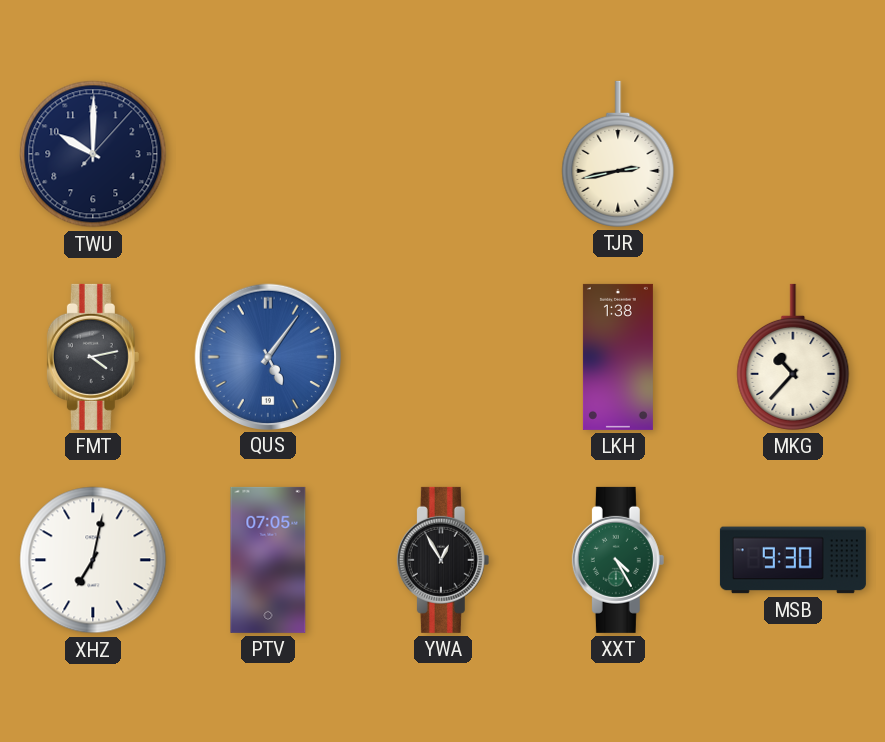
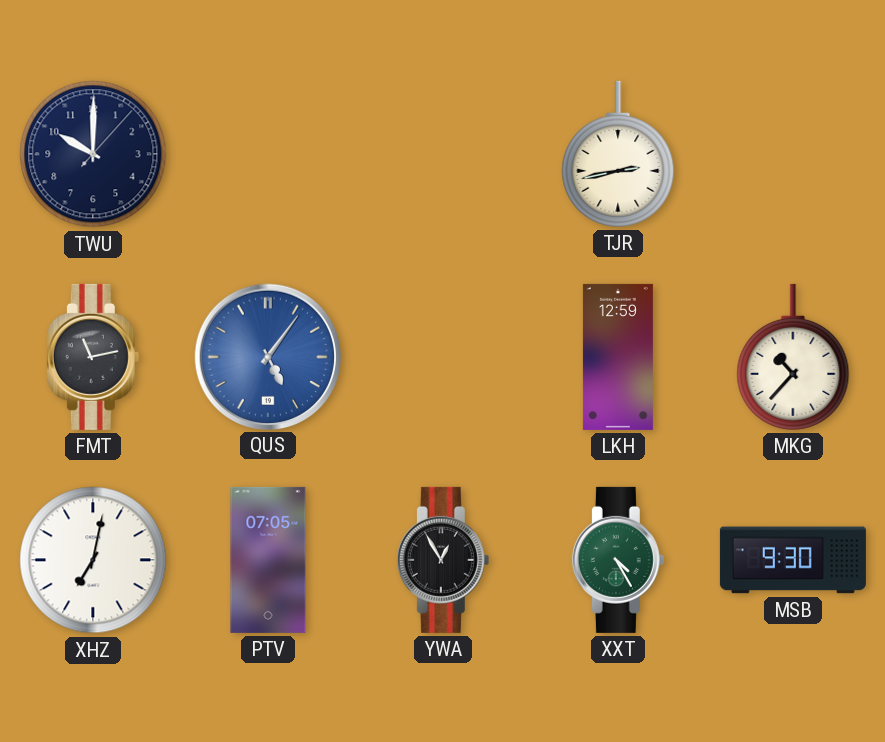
FMT: 4:13 -> 11:13
LKH: 1:38 -> 12:59
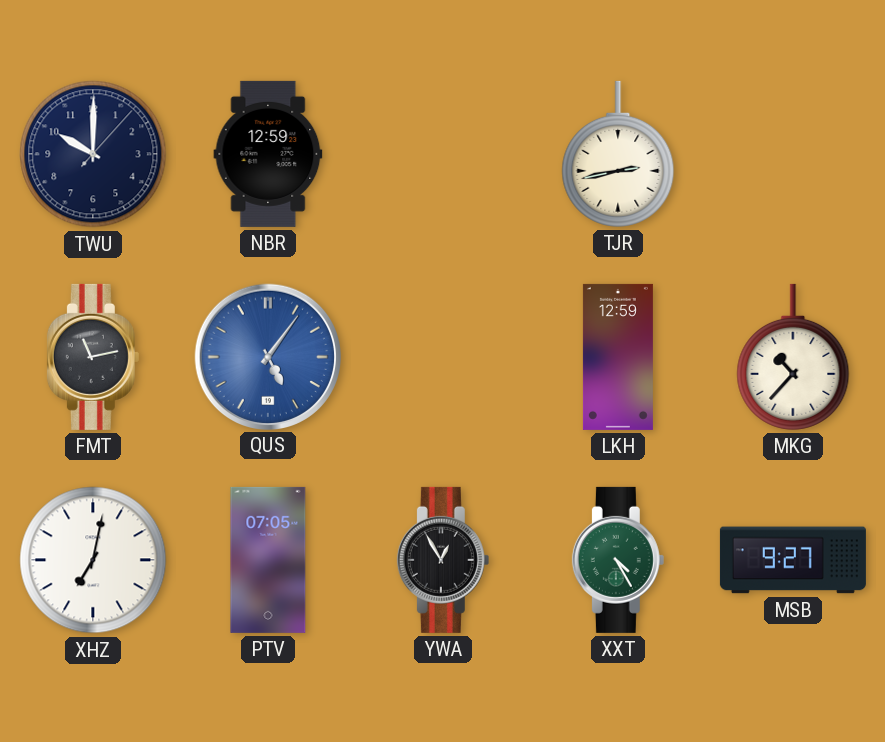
NBR: none -> 12:59
MSB: 9:30 -> 9:27
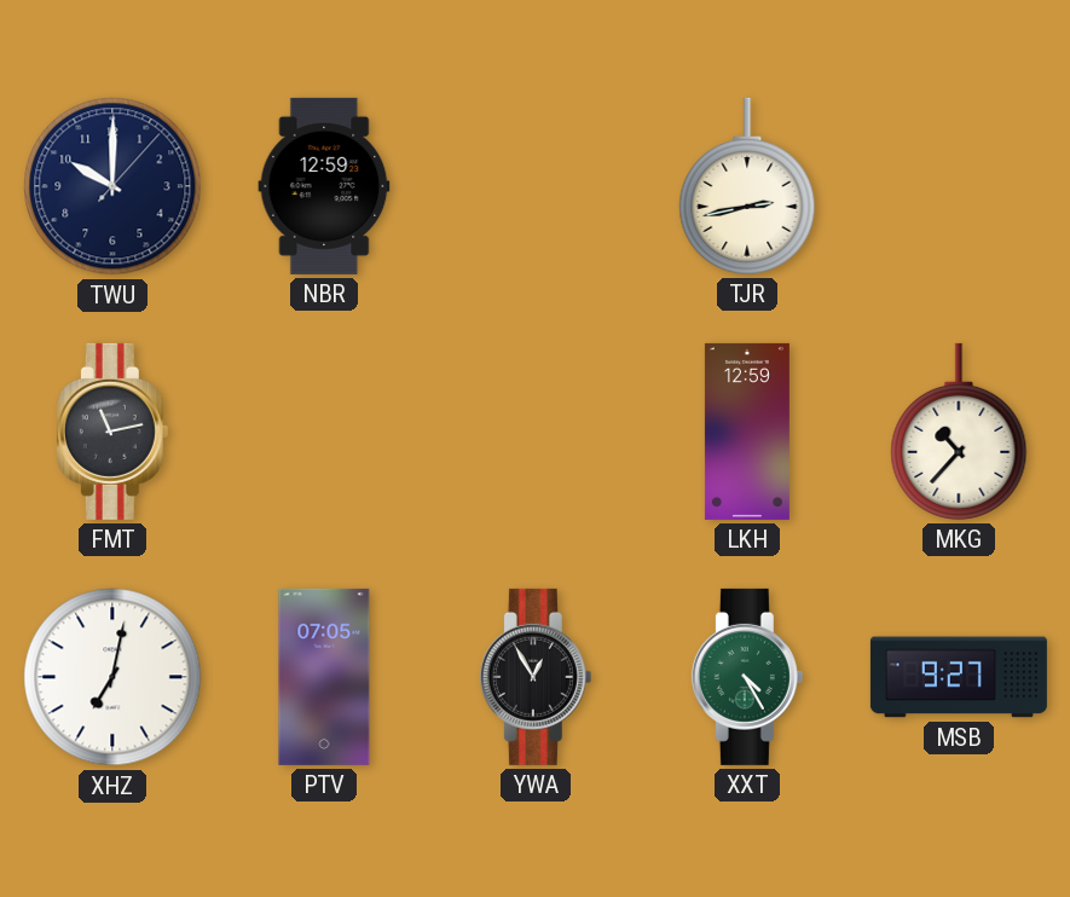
QUS: 5:06 -> none
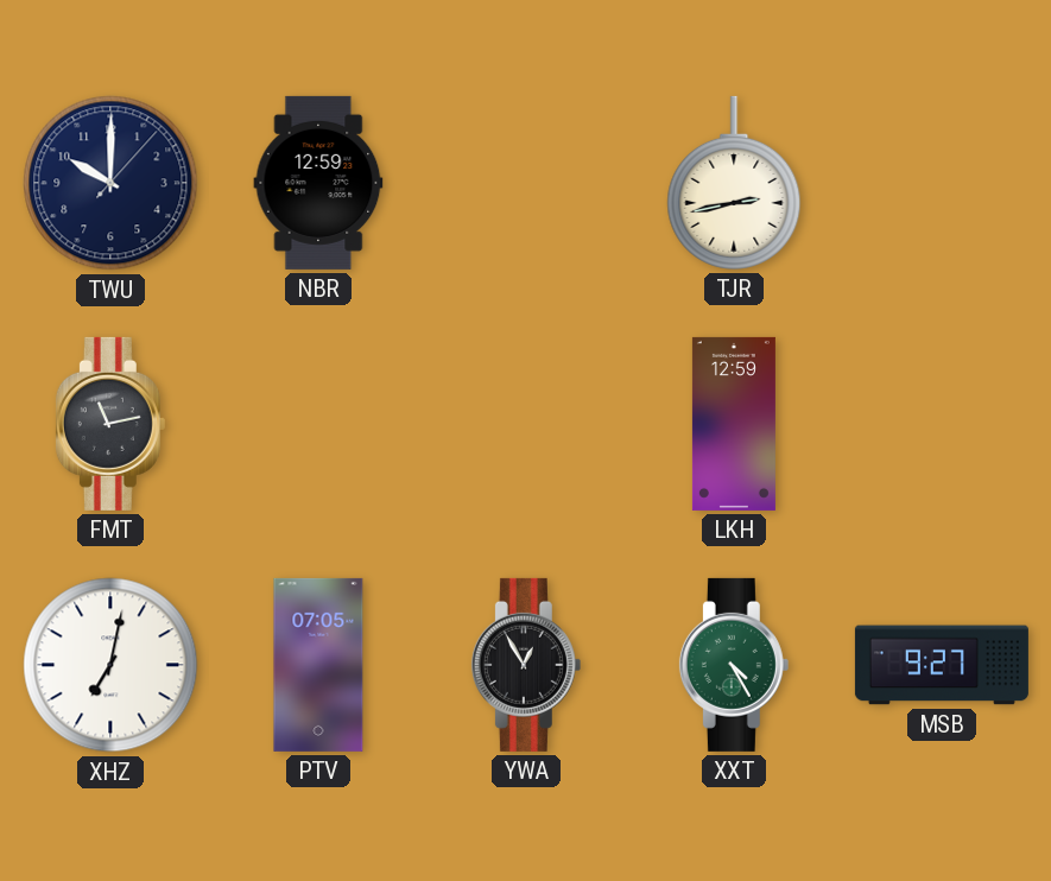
MKG: 10:37 -> none
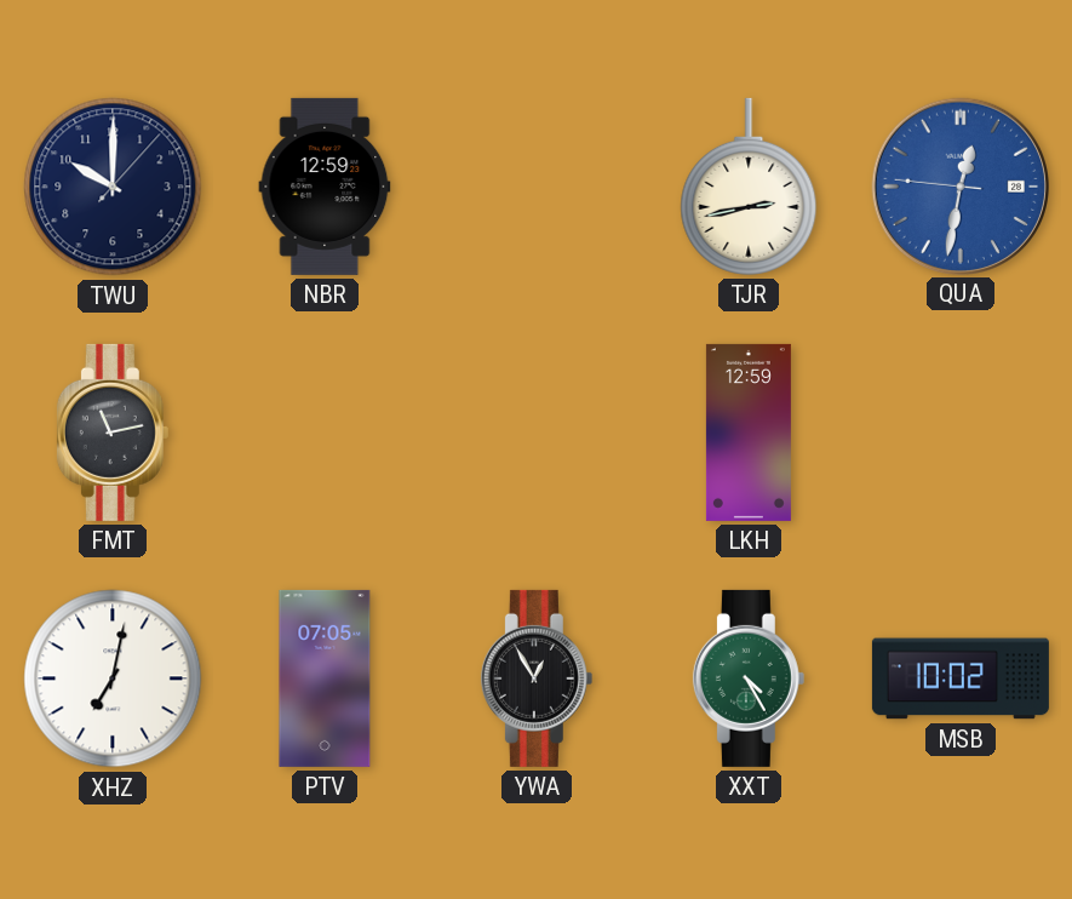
QUA: none -> 12:31
MSB: 9:27 -> 10:02
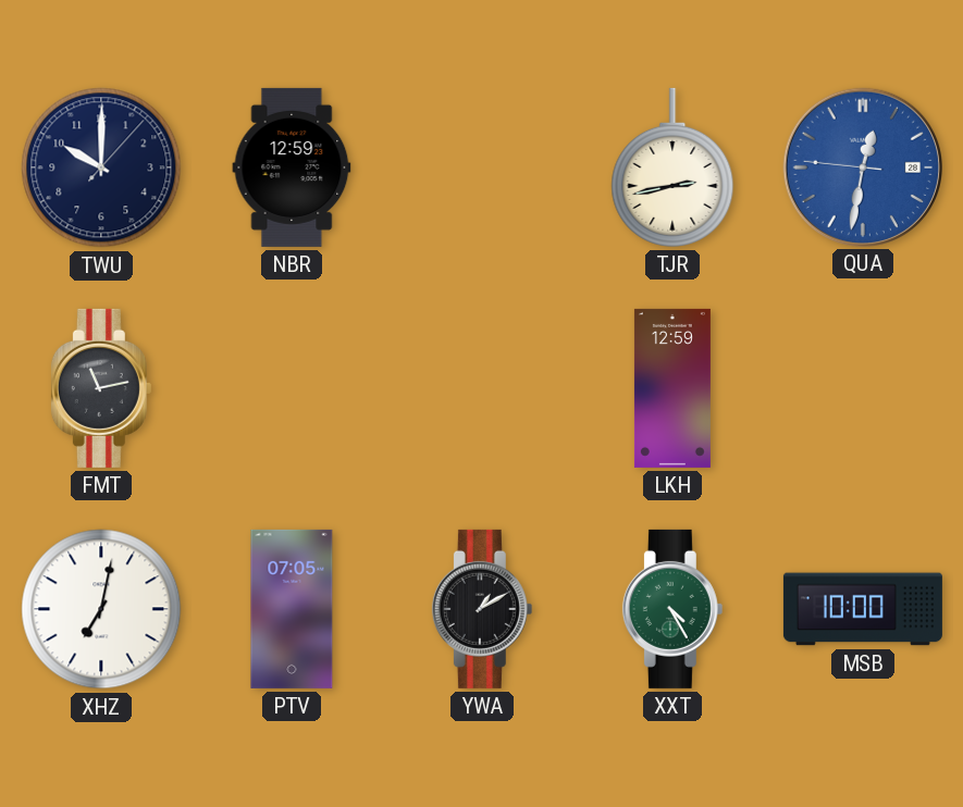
YWA: 12:55 -> 1:10
MSB: 10:02 -> 10:00
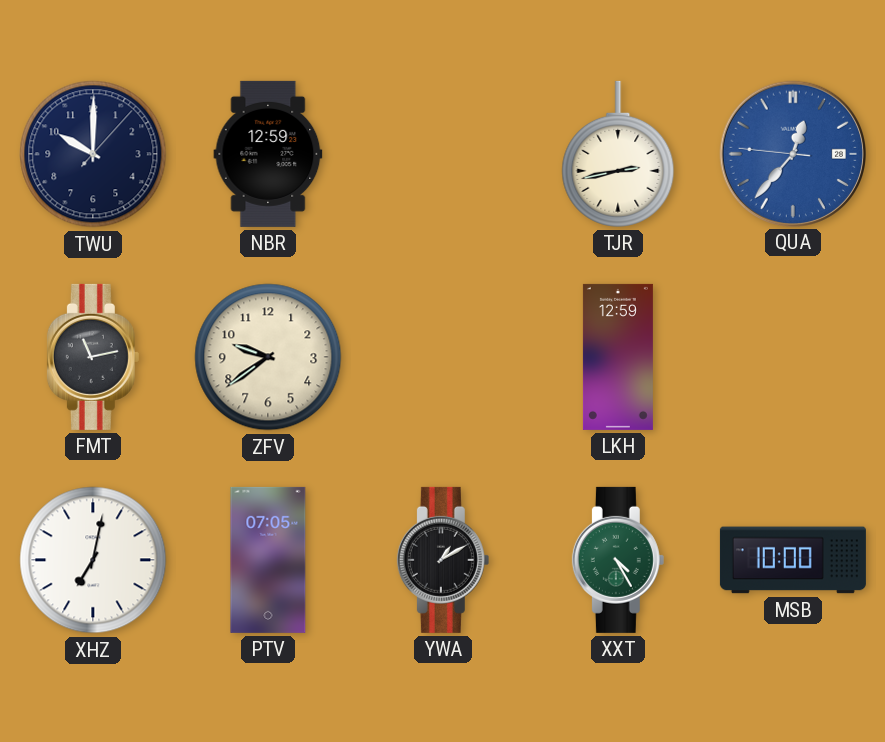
QUA: 12:31 -> 12:36
ZFV: none -> 9:39
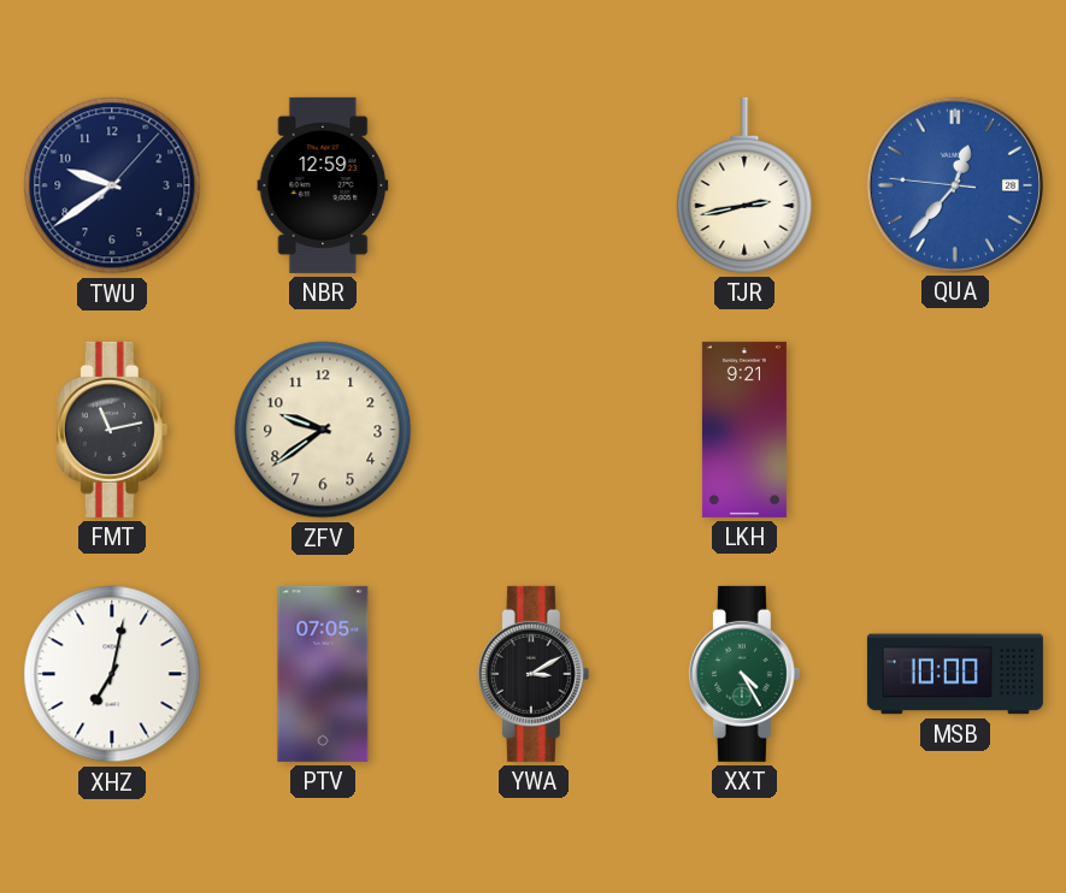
TWU: 10:00 -> 9:39
LKH: 12:59 -> 9:21
YWA: 1:10 -> 3:10
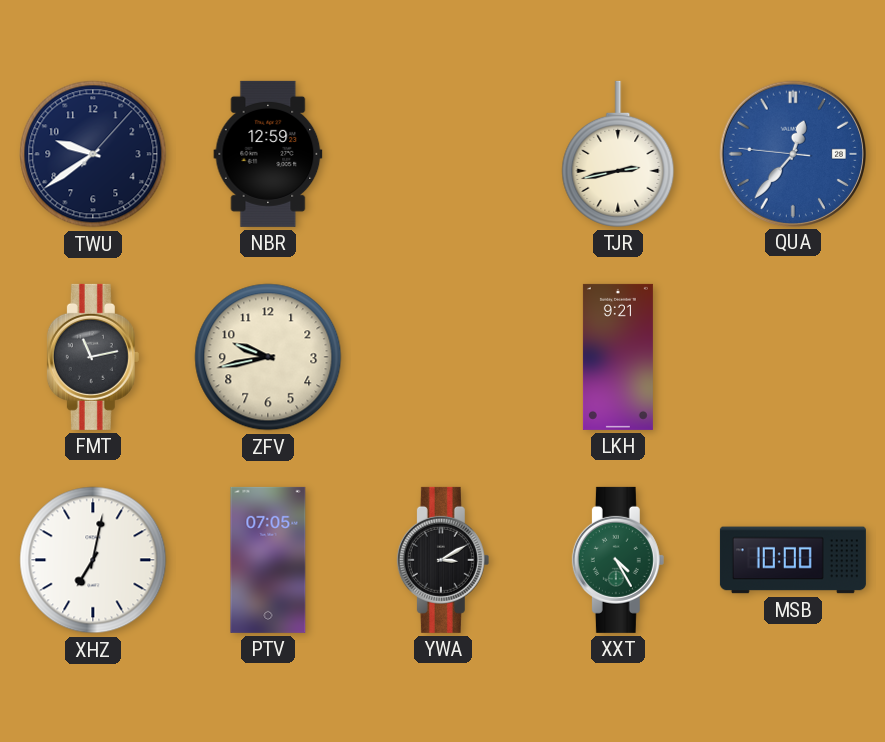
ZFV: 9:39 -> 9:43
